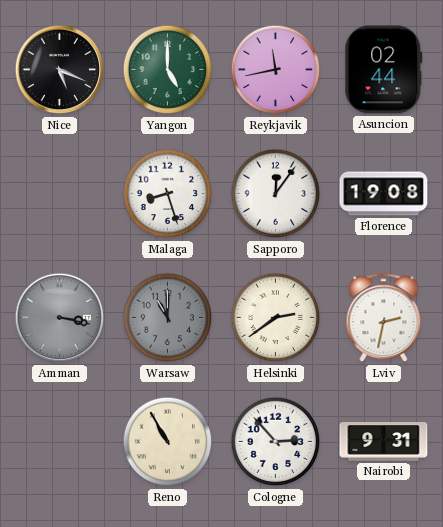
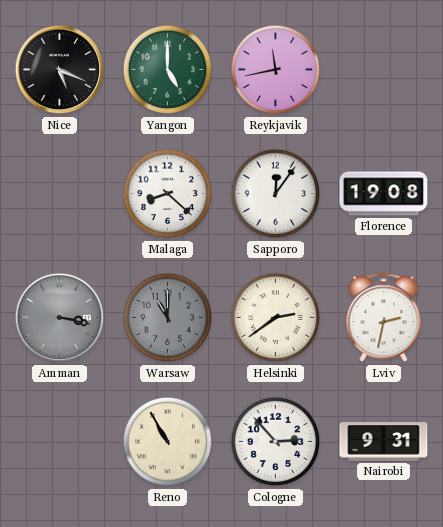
Asuncion: 02:44 -> none
Malaga: 8:27 -> 8:22
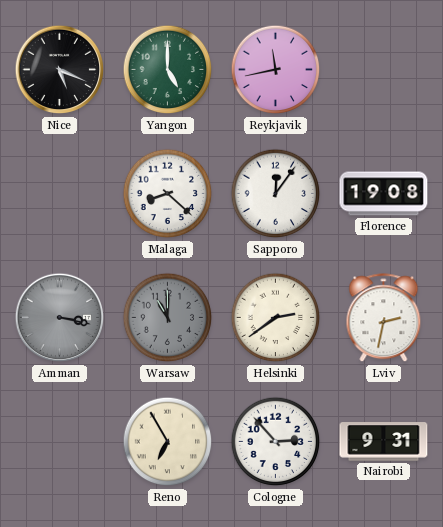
Reno: 10:55 -> 6:55
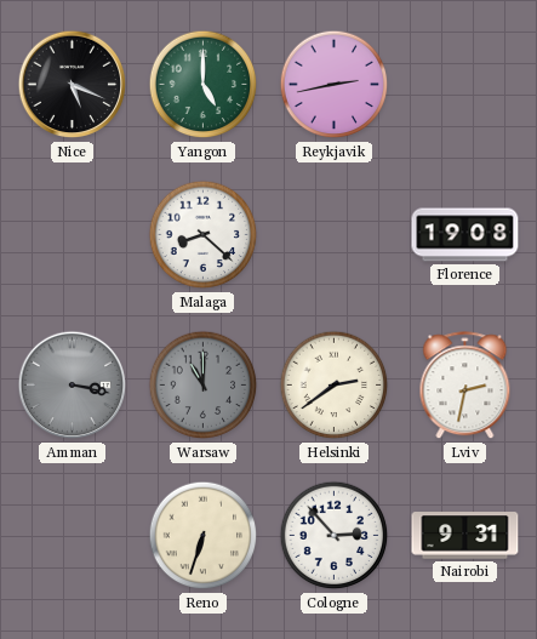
Reykjavik: 11:43 -> 2:43
Sapporo: 12:06 -> none
Reno: 6:55 -> 6:33
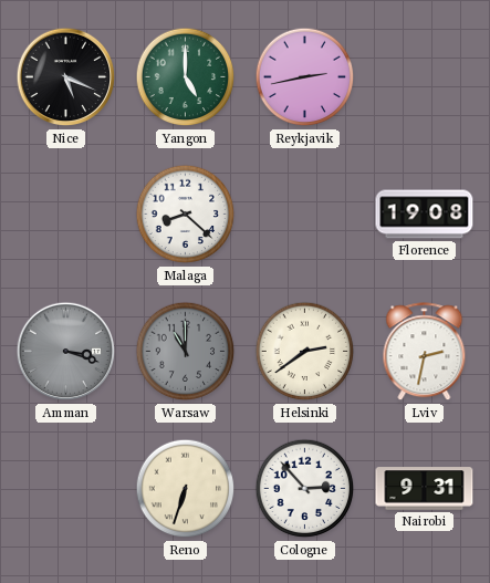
Amman: 3:17 -> 3:18
